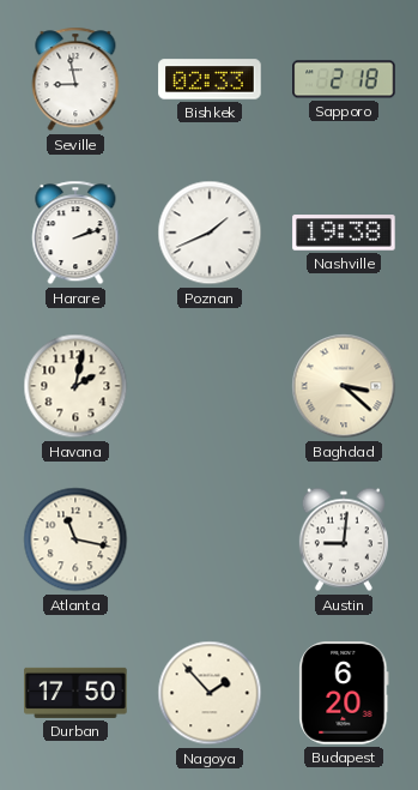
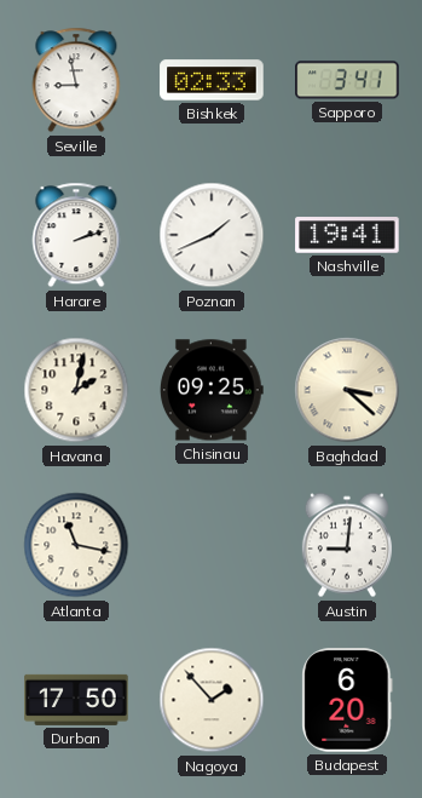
Sapporo: 2:18 -> 3:41
Nashville: 19:38 -> 19:41
Chisinau: none -> 09:25
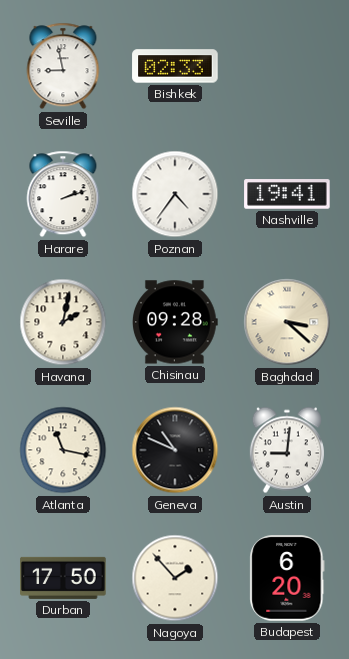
Sapporo: 3:41 -> none
Poznan: 1:41 -> 4:36
Chisinau: 09:25 -> 09:28
Geneva: none -> 10:49
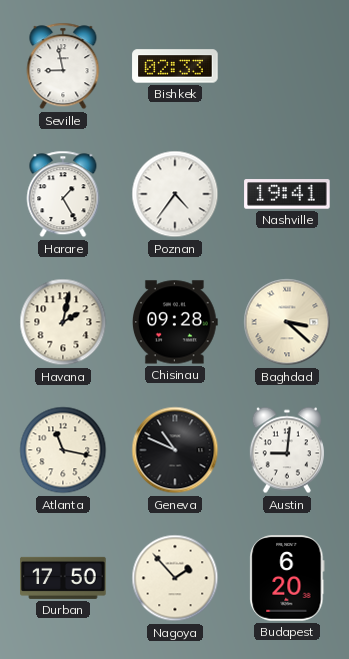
Harare: 2:12 -> 1:25
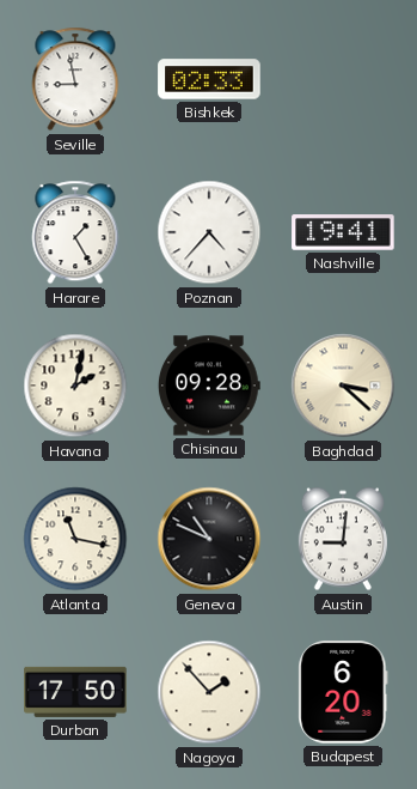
Poznan: 4:36 -> 4:37
